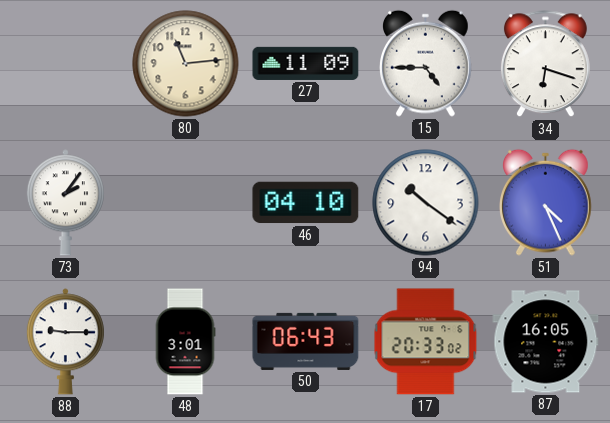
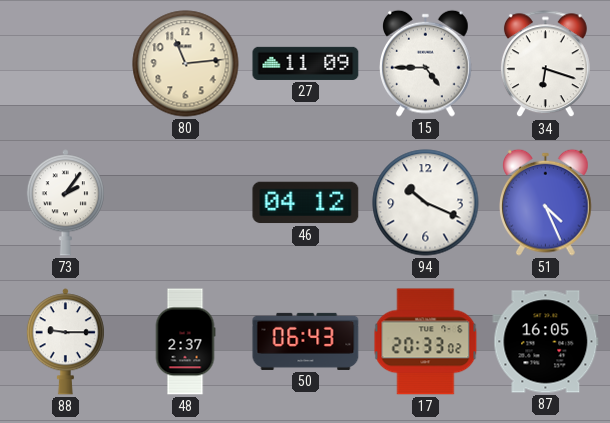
46: 04:10 -> 04:12
94: 10:21 -> 10:19
48: 3:01 -> 2:37
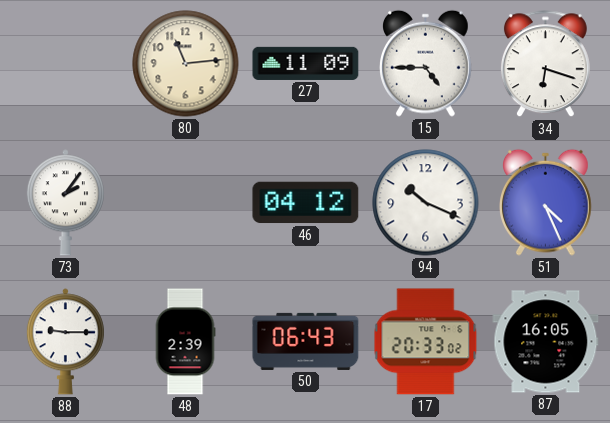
48: 2:37 -> 2:39
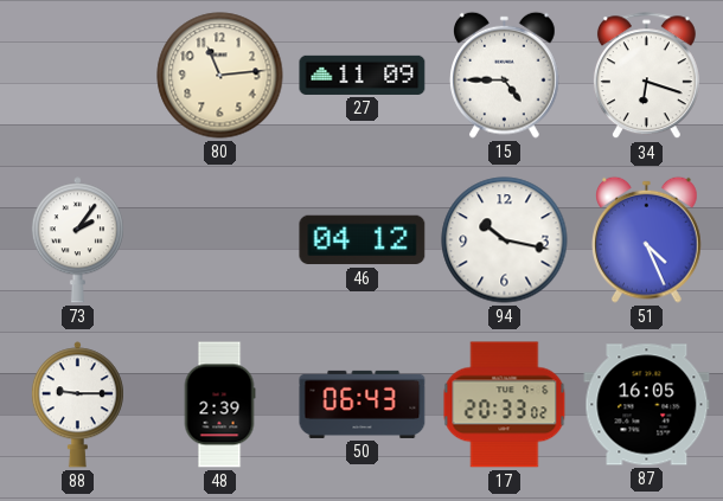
94: 10:19 -> 10:17
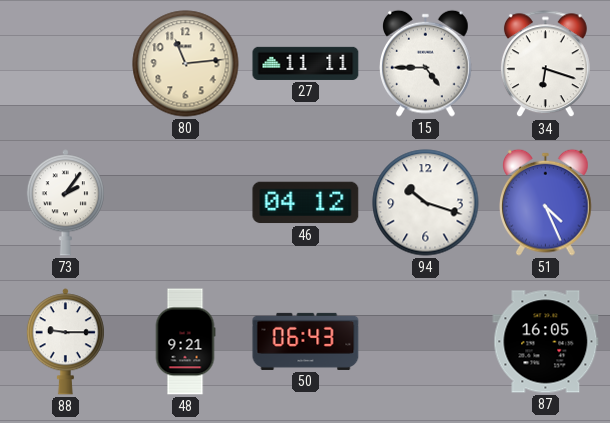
27: 11:09 -> 11:11
94: 10:17 -> 10:18
48: 2:39 -> 9:21
17: 20:33 -> none
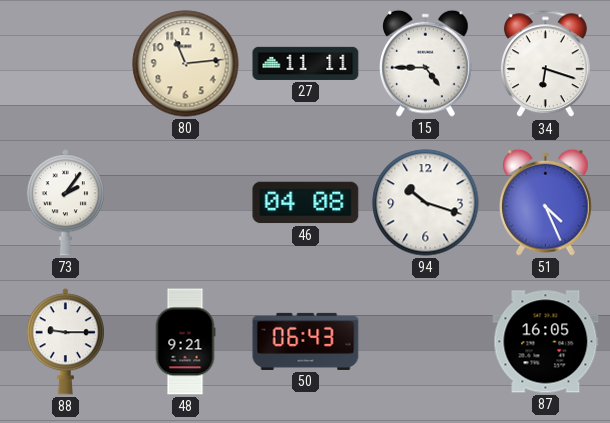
46: 04:12 -> 04:08
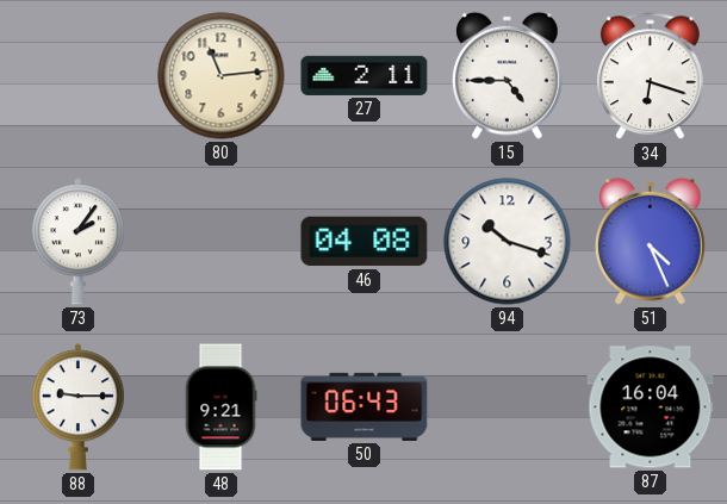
27: 11:11 -> 2:11
87: 16:05 -> 16:04
